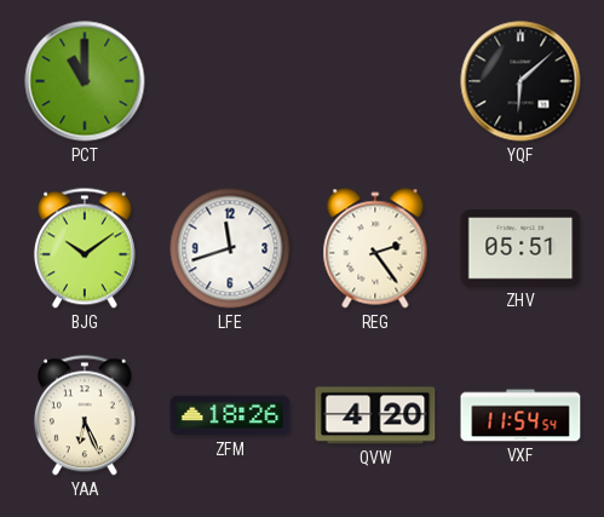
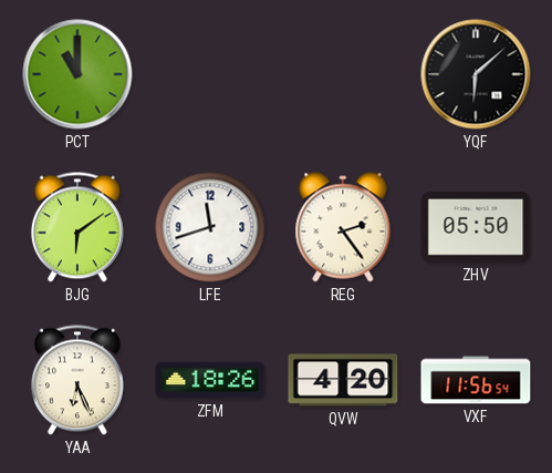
BJG: 10:09 -> 6:09
ZHV: 05:51 -> 05:50
VXF: 11:54 -> 11:56
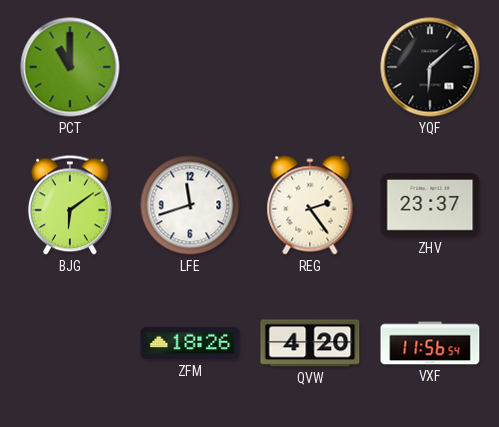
ZHV: 05:50 -> 23:37
YAA: 6:26 -> none
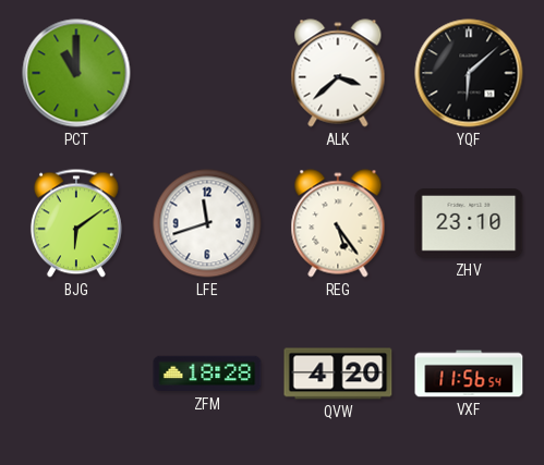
ALK: none -> 3:38
REG: 2:24 -> 5:24
ZHV: 23:37 -> 23:10
ZFM: 18:26 -> 18:28
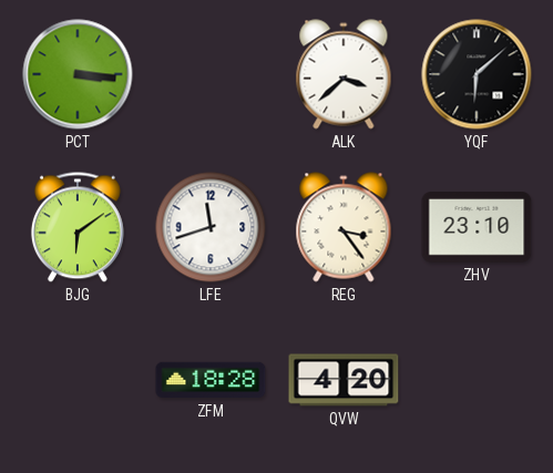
PCT: 11:00 -> 3:16
REG: 5:24 -> 3:24
VXF: 11:56 -> none
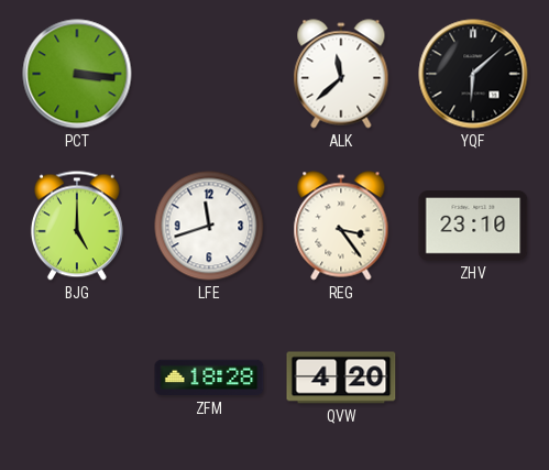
ALK: 3:38 -> 11:38
BJG: 6:09 -> 5:00
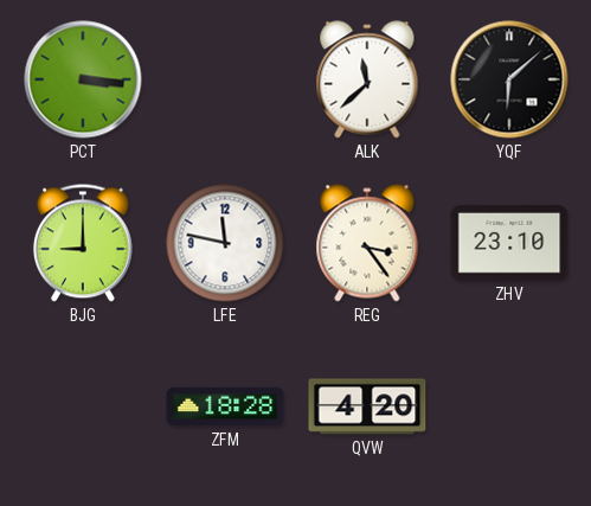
BJG: 5:00 -> 9:00
LFE: 11:42 -> 11:47
